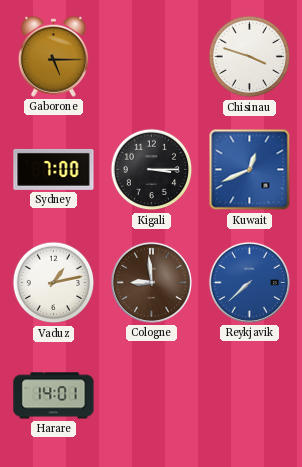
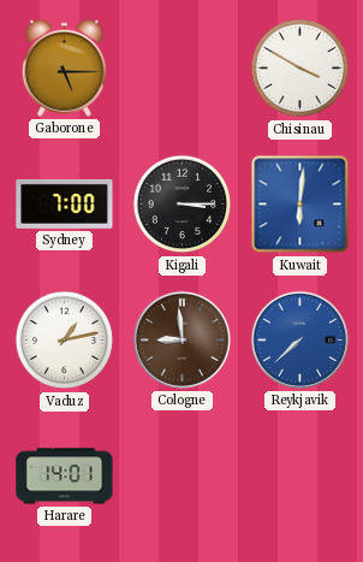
Chisinau: 3:48 -> 3:50
Kuwait: 12:41 -> 6:01
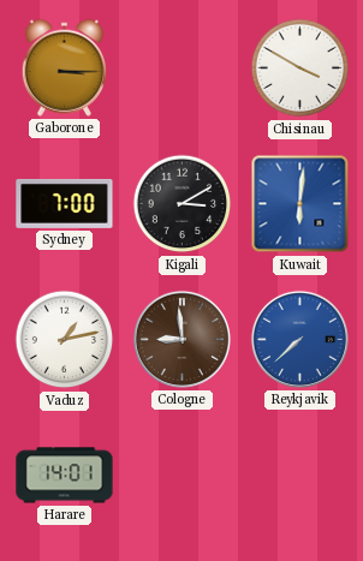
Gaborone: 5:15 -> 3:15
Kigali: 3:15 -> 3:10
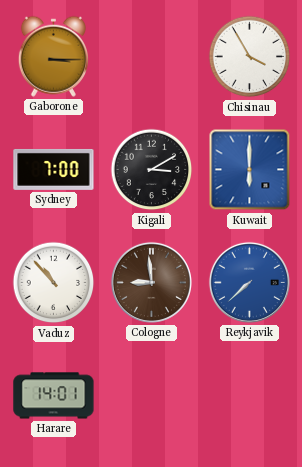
Chisinau: 3:50 -> 3:55
Kuwait: 6:01 -> 6:00
Vaduz: 1:13 -> 10:53
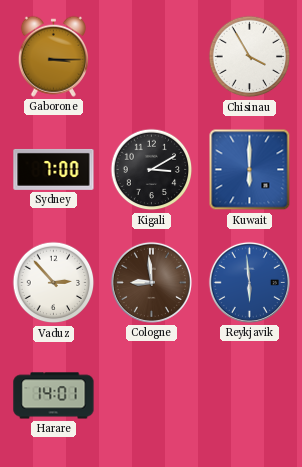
Vaduz: 10:53 -> 2:53
Reykjavik: 7:38 -> 5:59
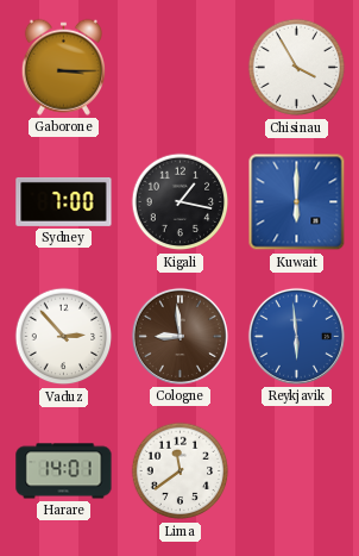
Kigali: 3:10 -> 1:17
Lima: none -> 11:39
